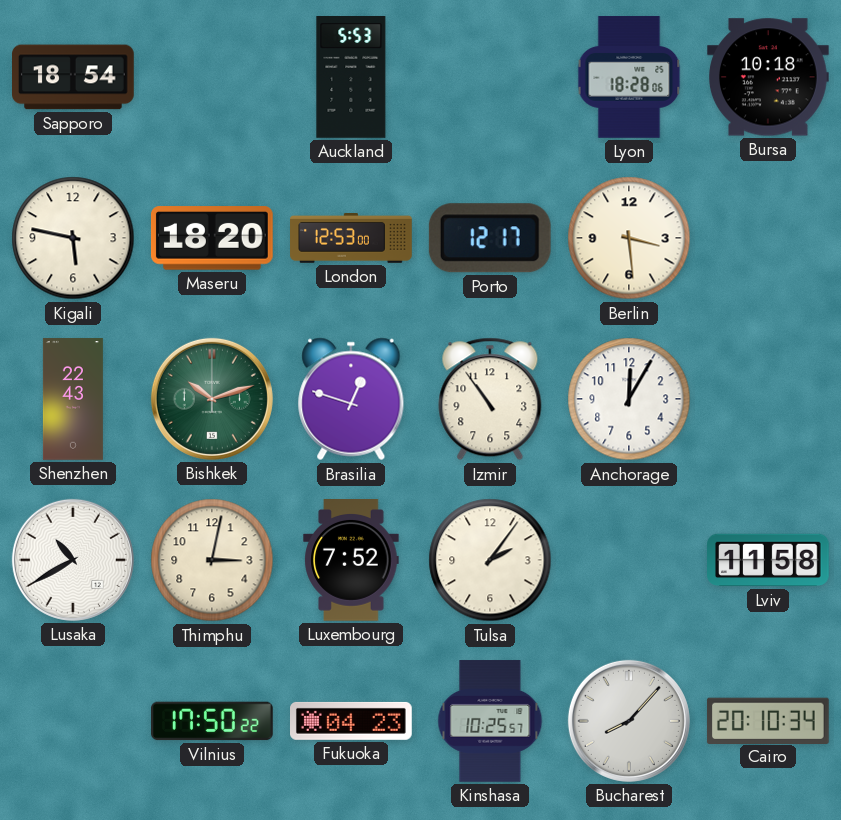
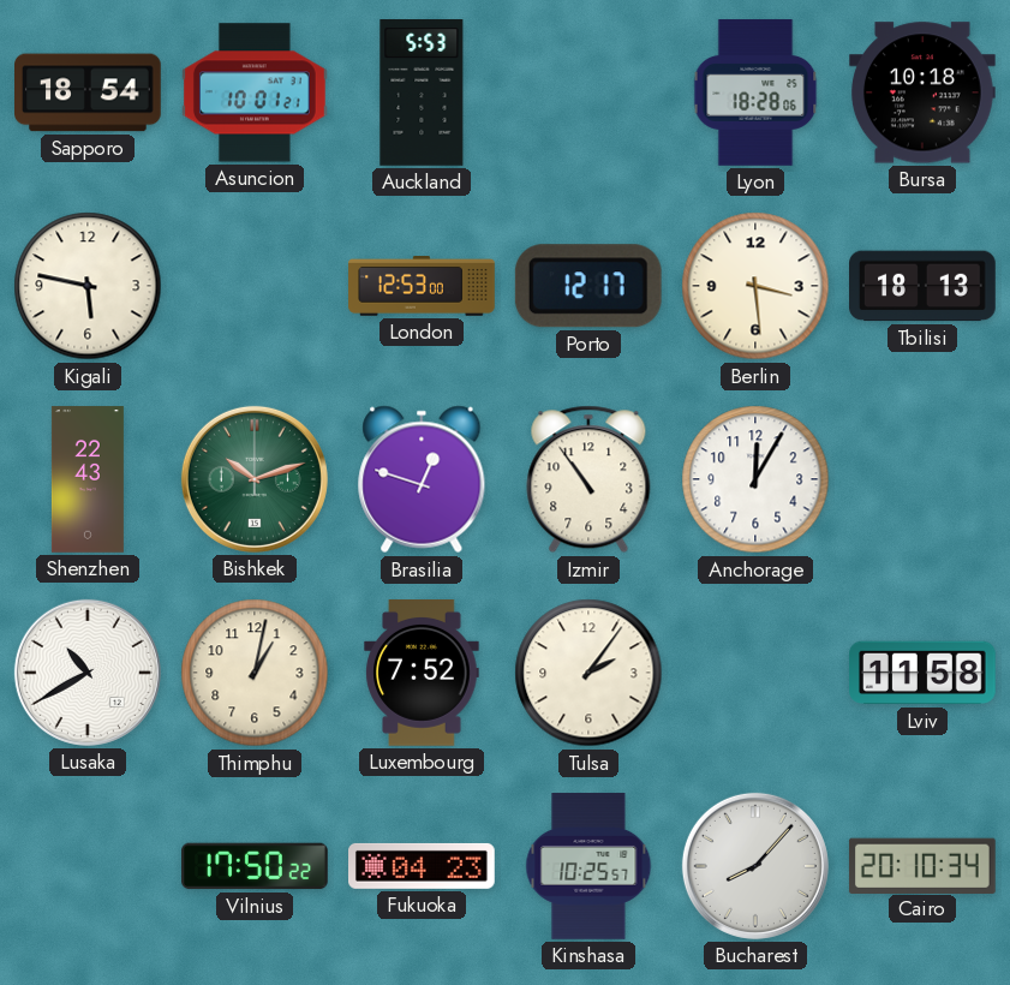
Asuncion: none -> 10:01
Maseru: 18:20 -> none
Tbilisi: none -> 18:13
Thimphu: 3:02 -> 1:02
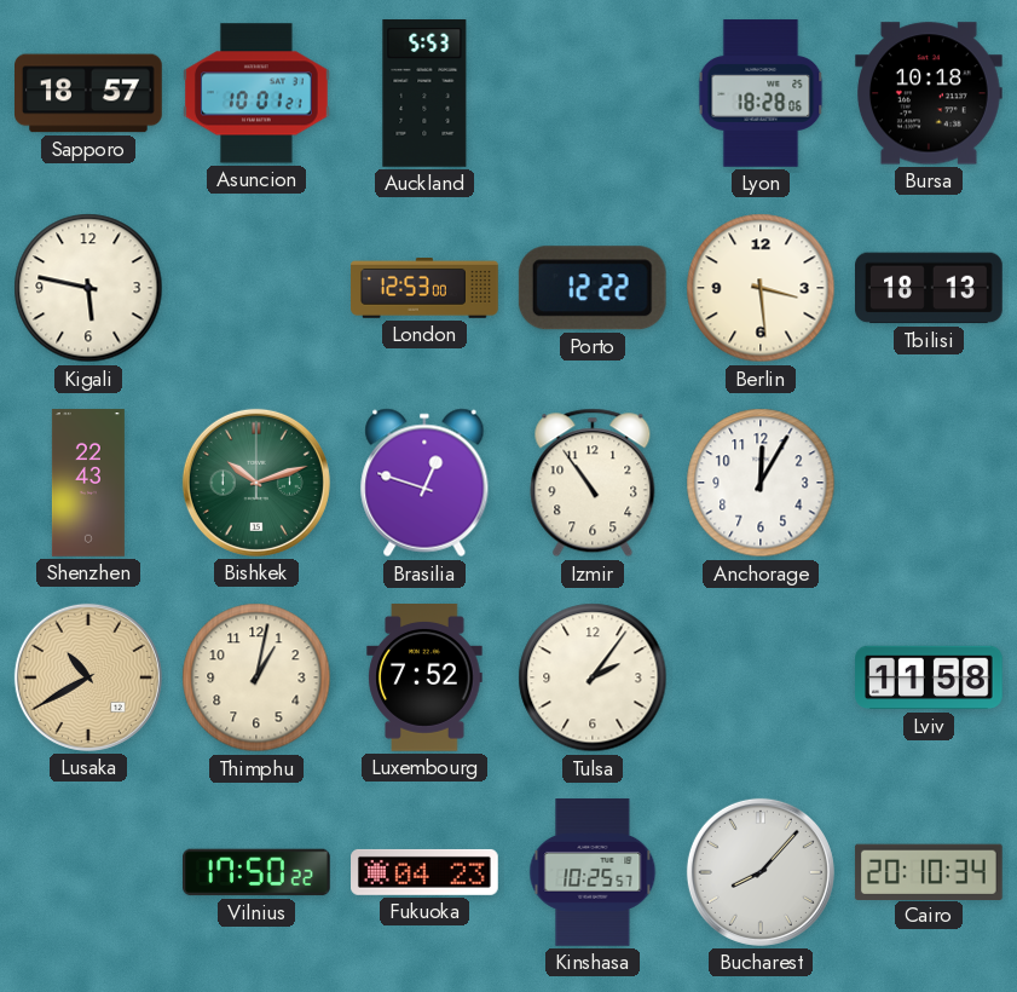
Sapporo: 18:54 -> 18:57
Porto: 12:17 -> 12:22
Lusaka dial: white -> champagne
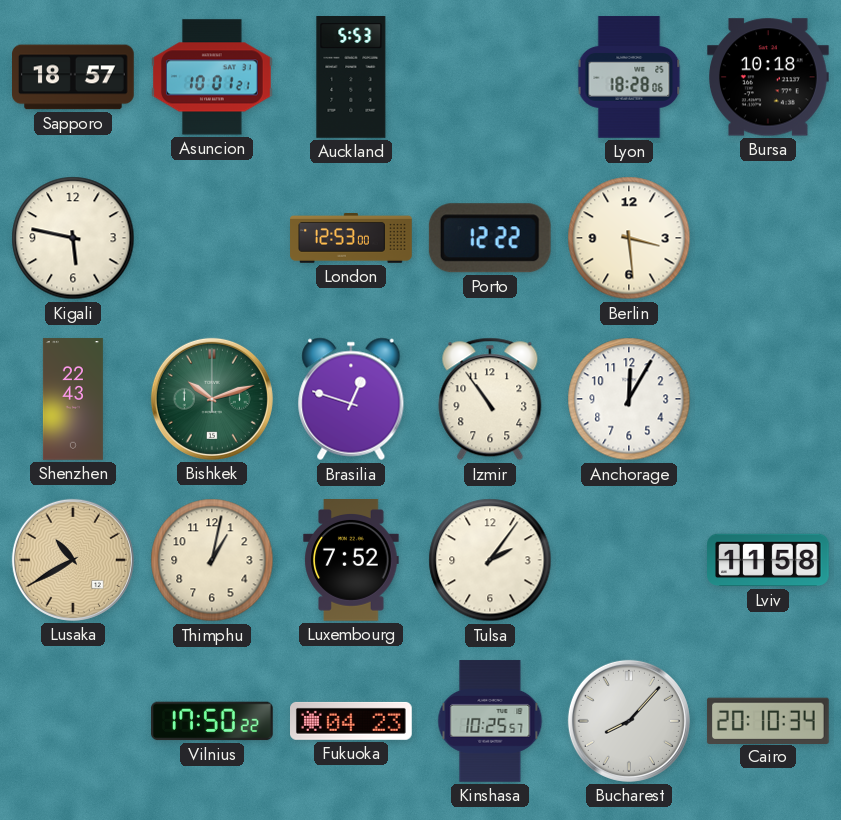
Tbilisi: 18:13 -> none
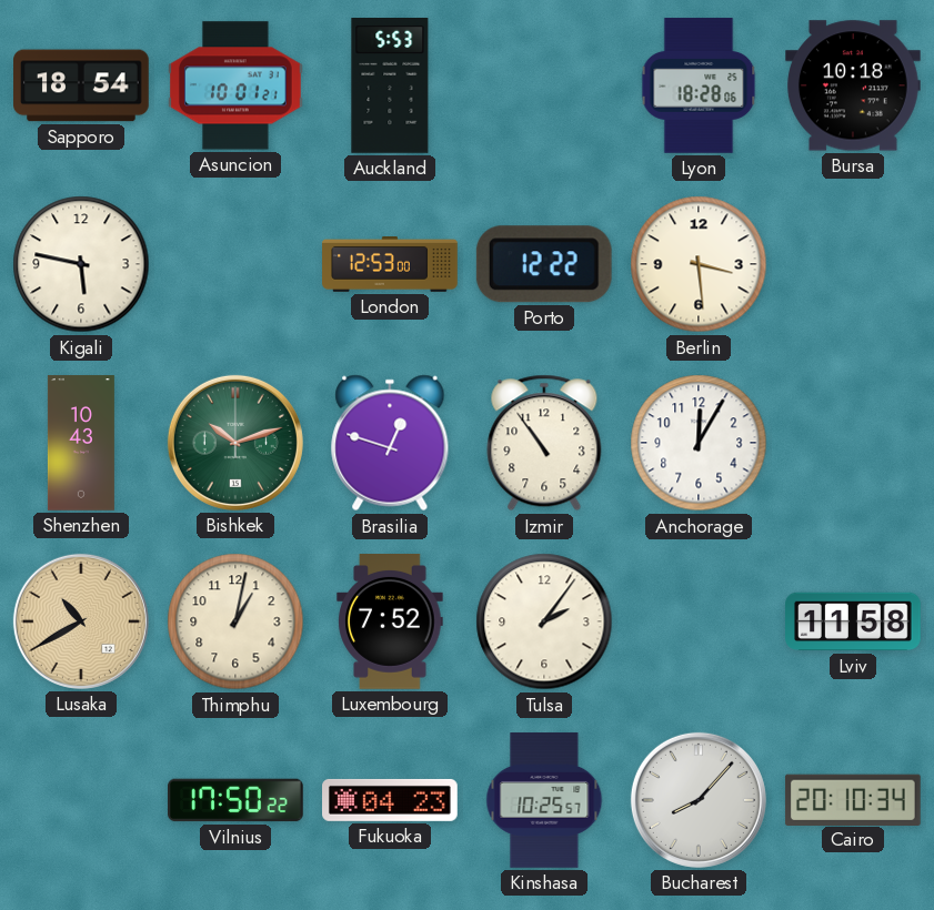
Sapporo: 18:57 -> 18:54
Shenzhen: 22:43 -> 10:43
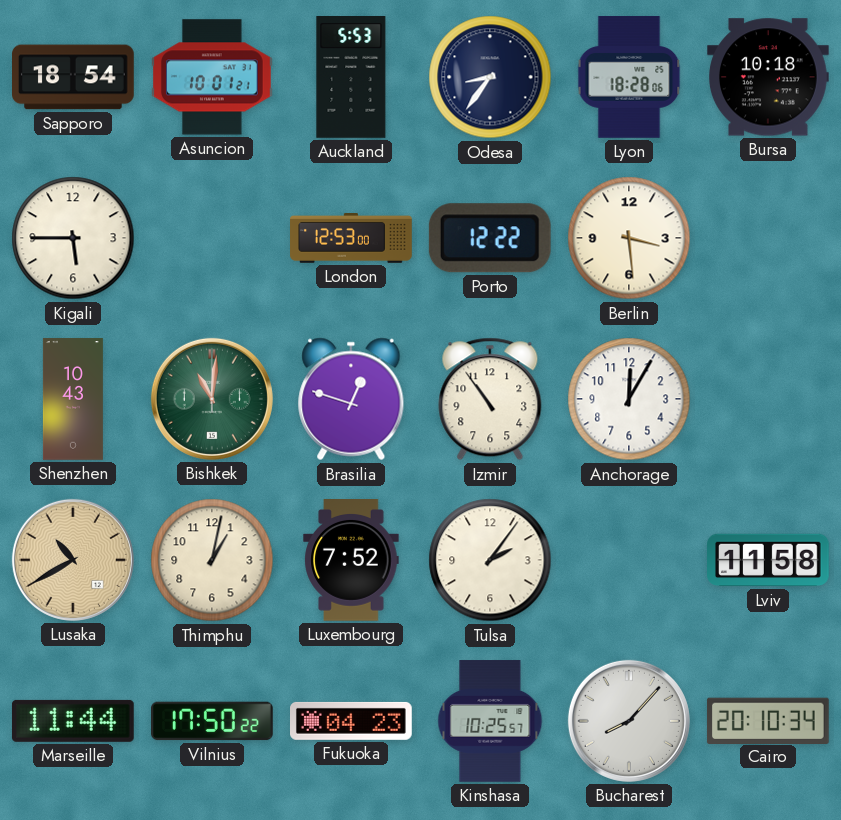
Odesa: none -> 8:36
Kigali: 5:47 -> 5:45
Bishkek: 10:12 -> 11:01
Marseille: none -> 11:44
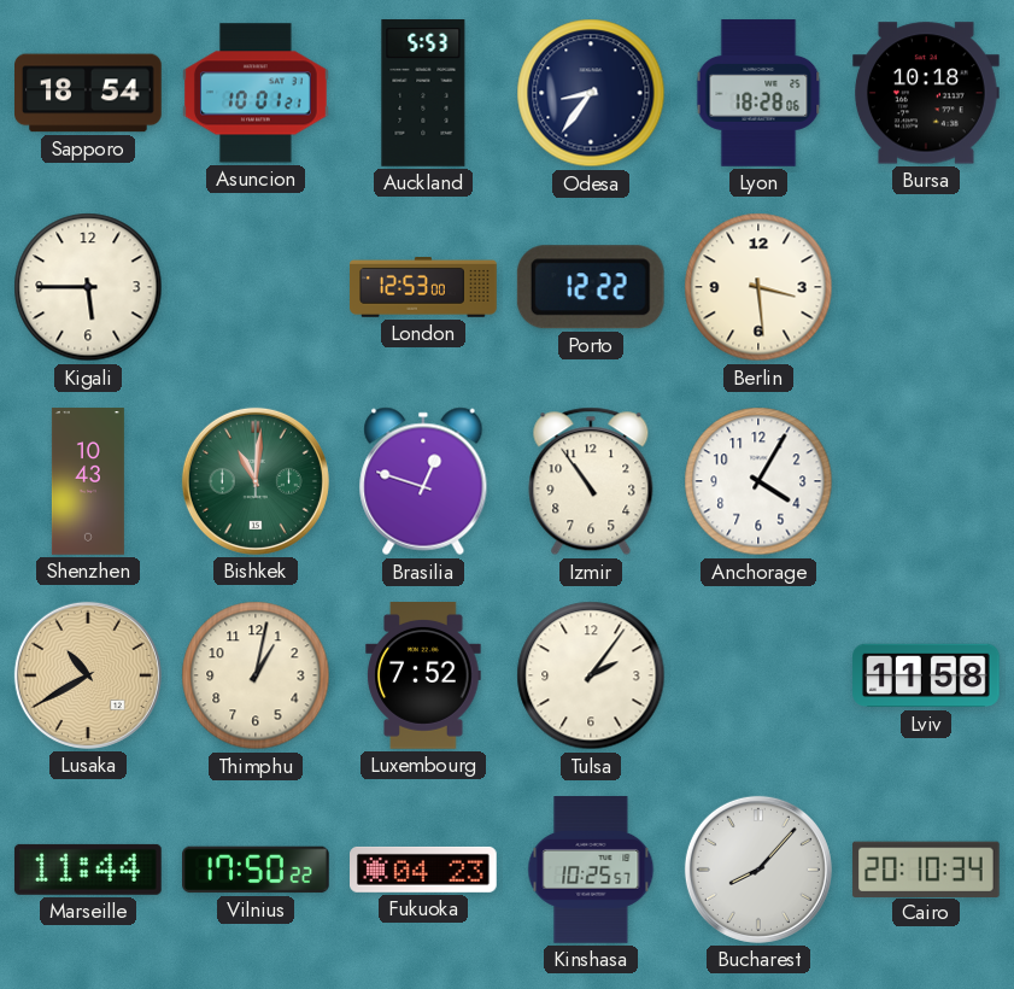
Anchorage: 12:05 -> 4:05
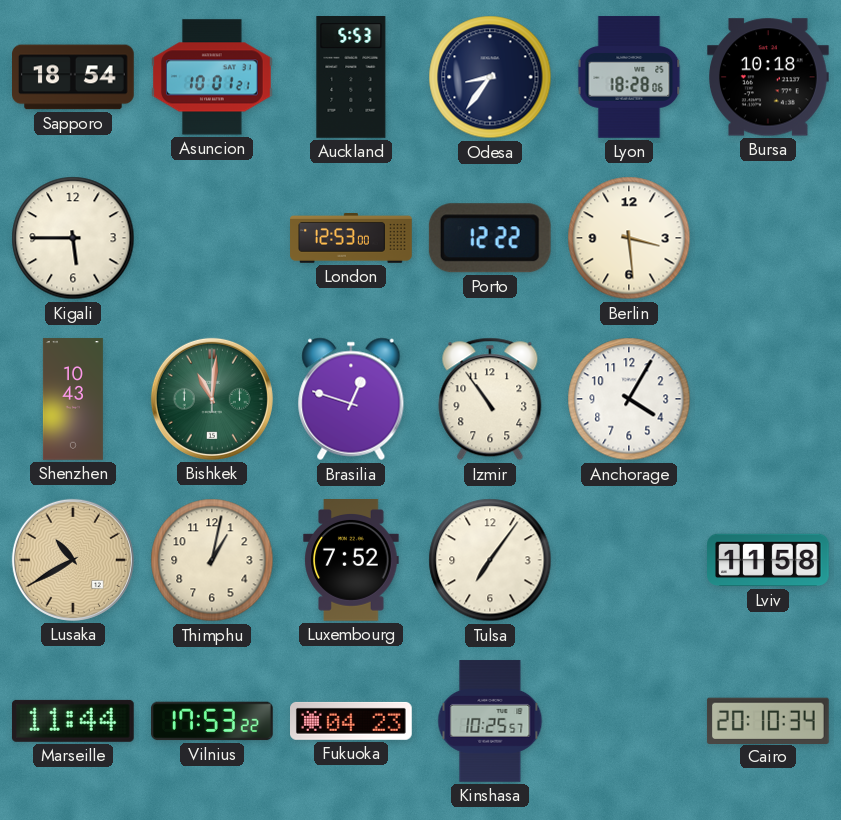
Tulsa: 2:06 -> 7:06
Vilnius: 17:50 -> 17:53
Bucharest: 8:07 -> none
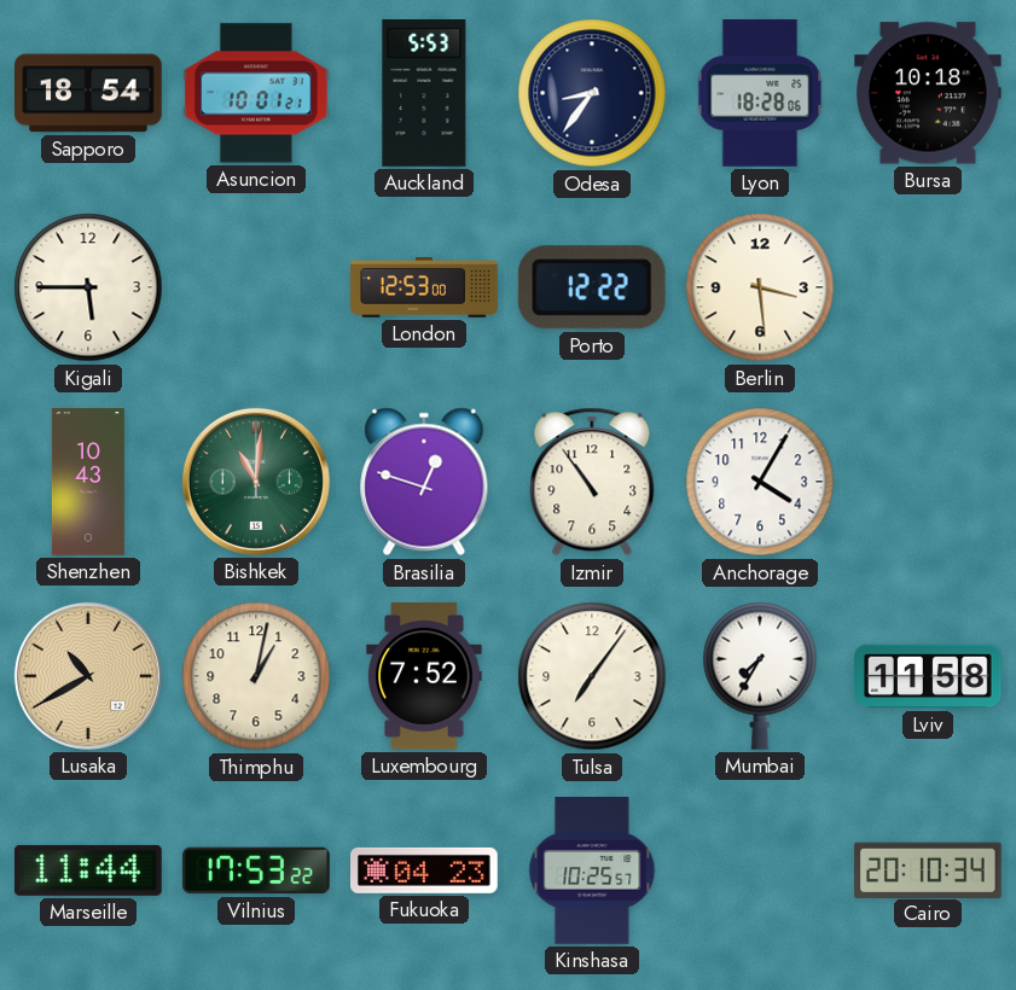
Mumbai: none -> 7:35
